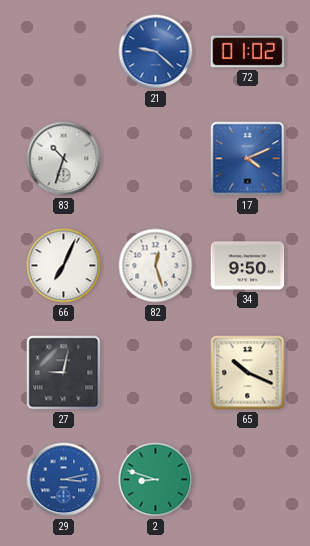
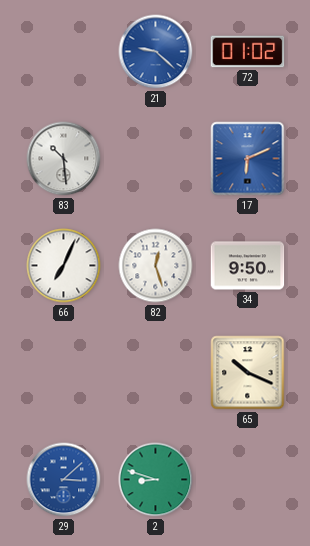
83: 10:33 -> 10:29
17: 4:11 -> 6:11
27: 9:02 -> none
29: 3:13 -> 3:08
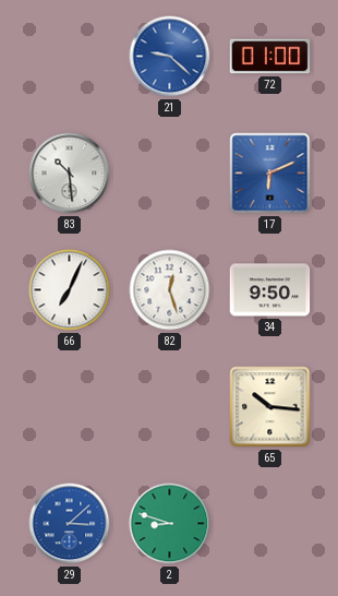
72: 01:02 -> 01:00
65: 10:19 -> 10:16
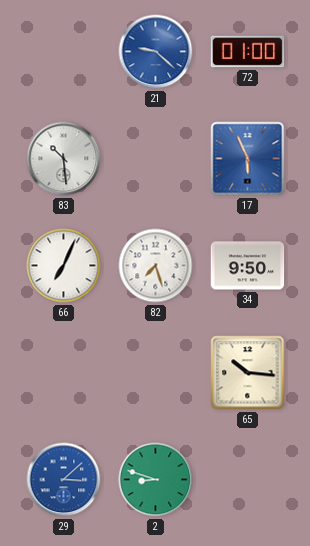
17: 6:11 -> 5:56
82: 12:27 -> 7:27
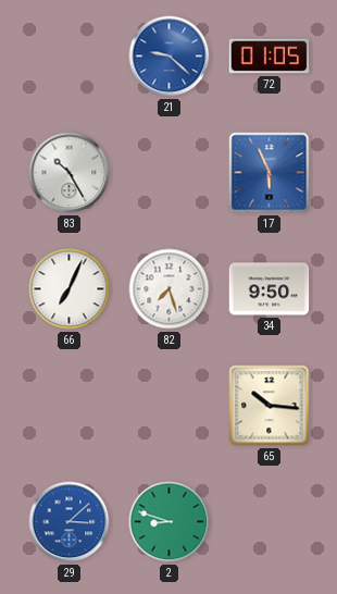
72: 01:00 -> 01:05
83: 10:29 -> 10:25
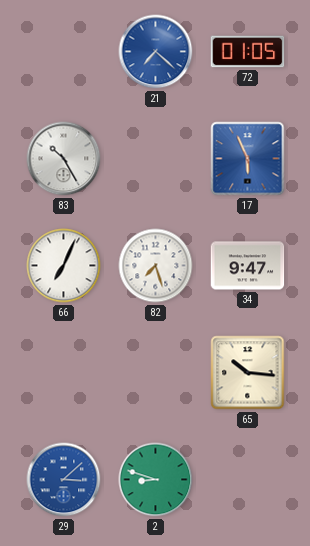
21: 9:22 -> 7:22
34: 9:50 -> 9:47
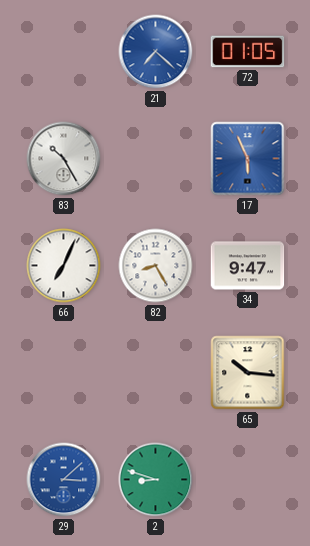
82: 7:27 -> 8:25
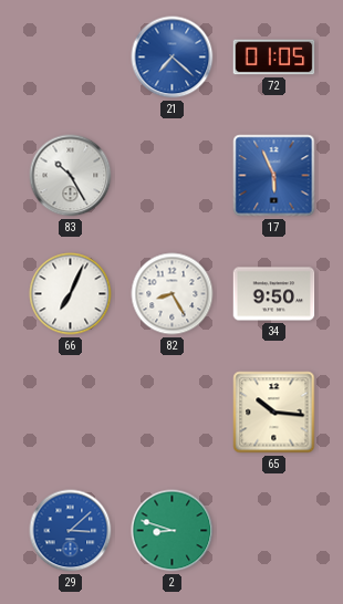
34: 9:47 -> 9:50
